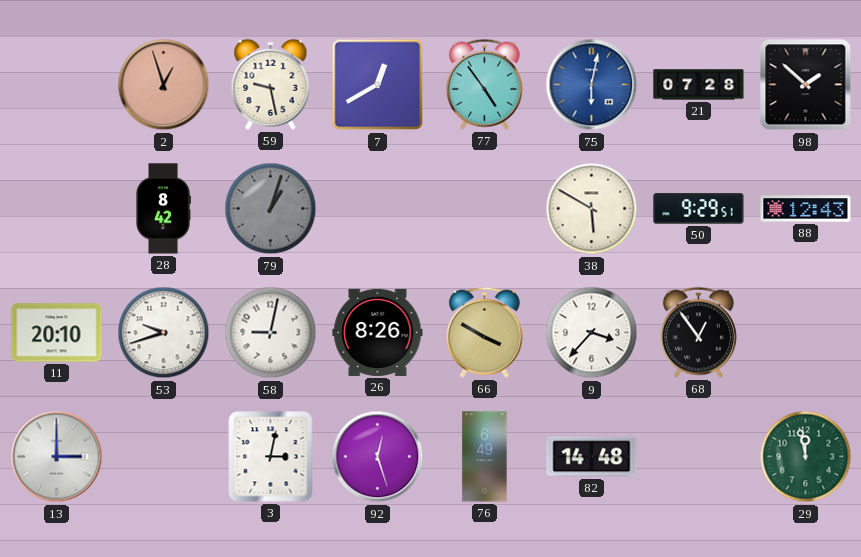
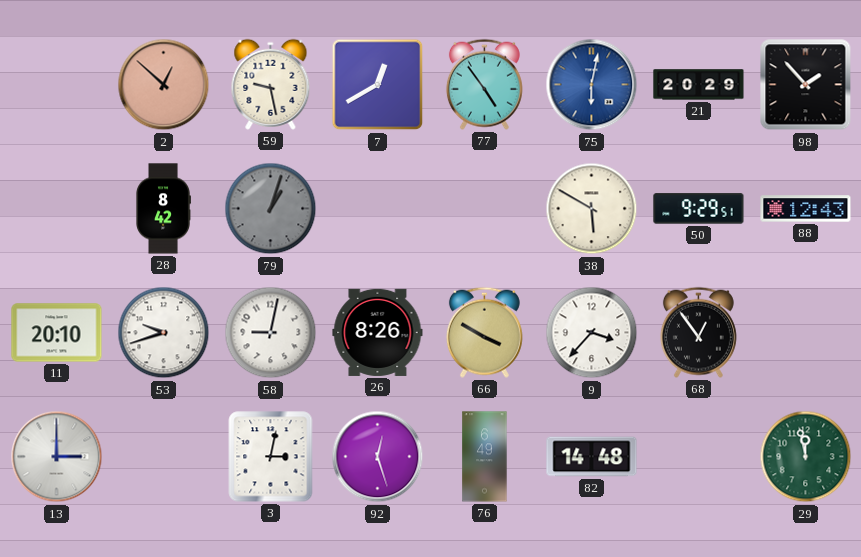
2: 12:57 -> 12:52
21: 07:28 -> 20:29
98: 1:52 -> 1:53
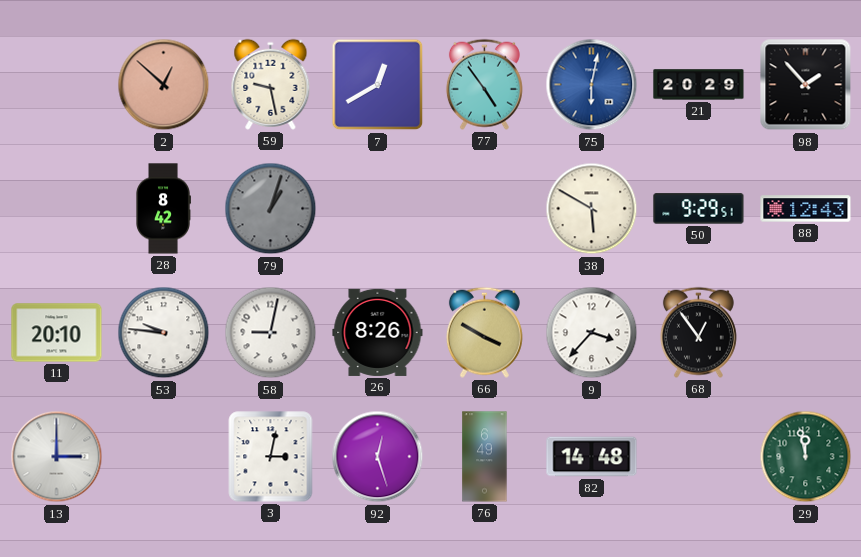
53: 9:42 -> 9:46
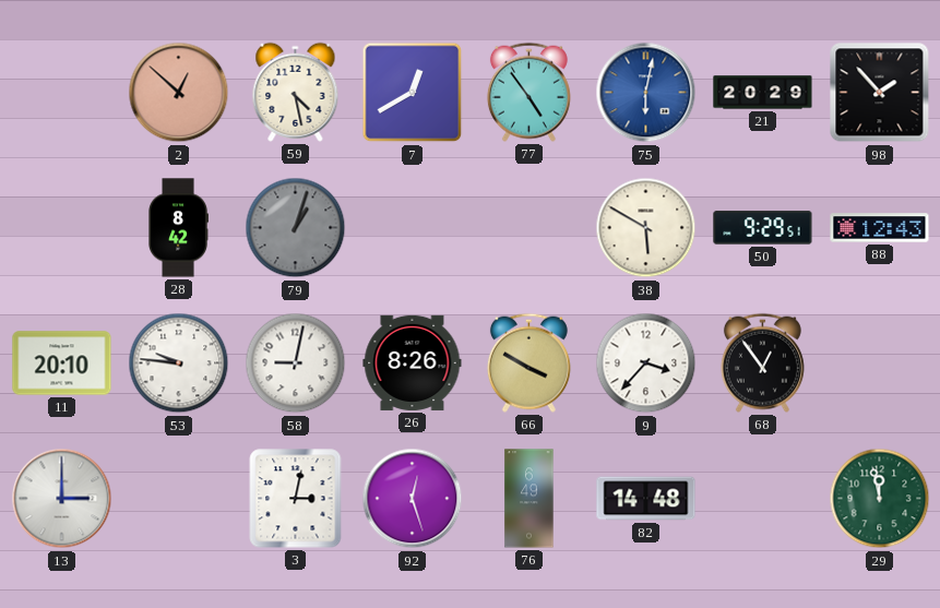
59: 9:28 -> 4:28
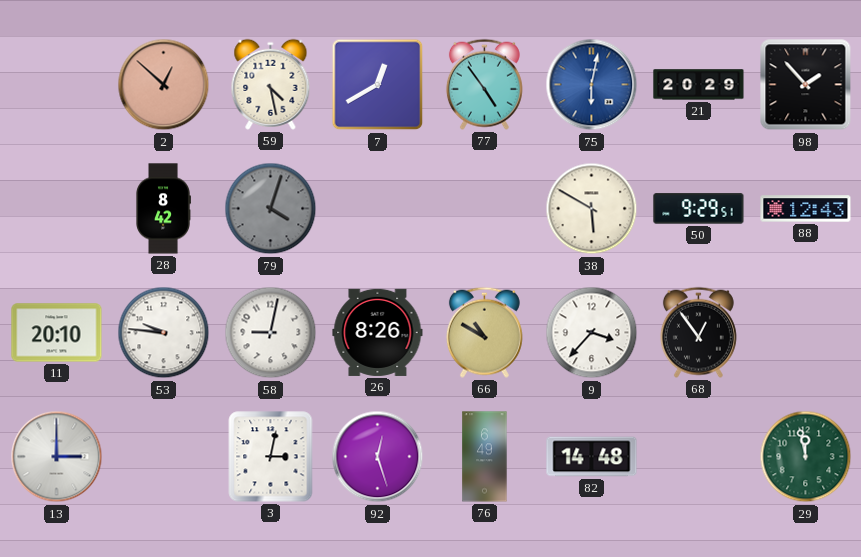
79: 1:03 -> 4:03
66: 3:50 -> 10:50
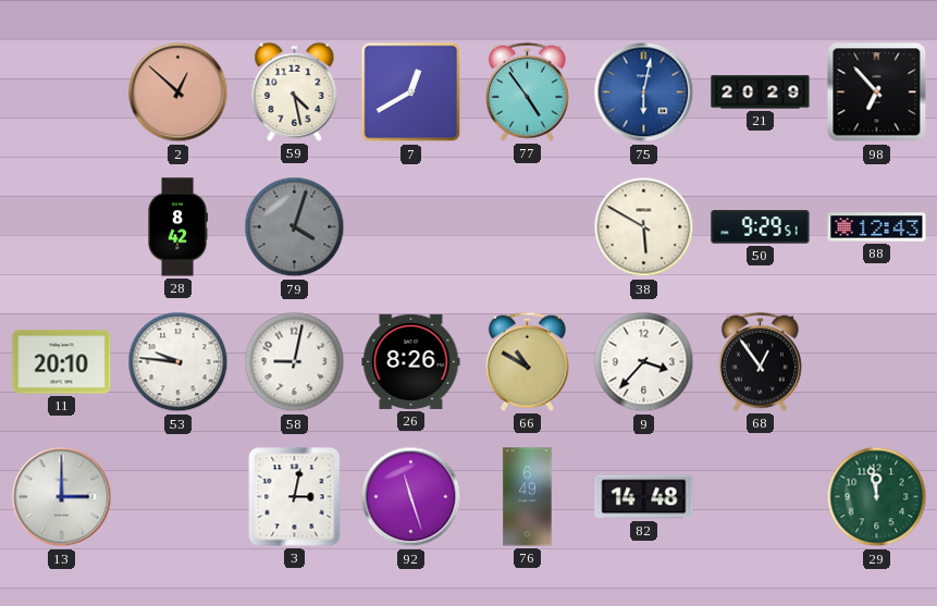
98: 1:53 -> 6:53
92: 12:27 -> 11:27
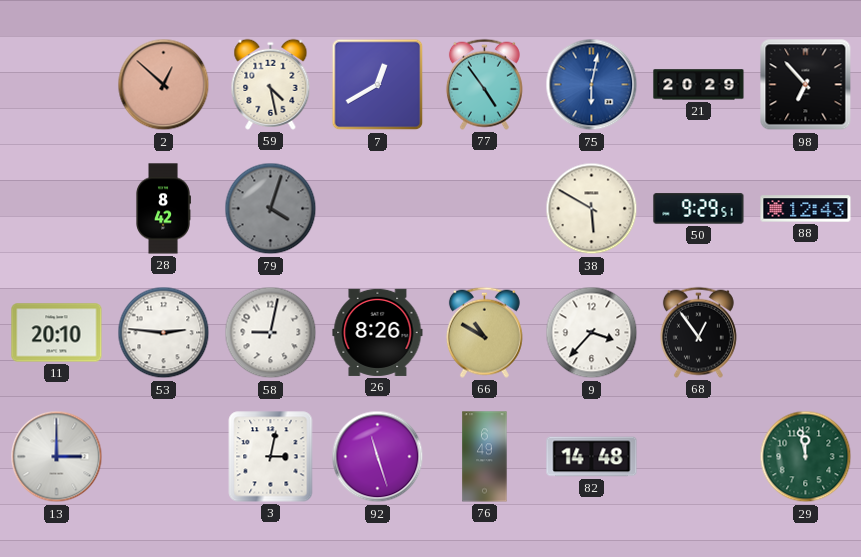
53: 9:46 -> 2:46
